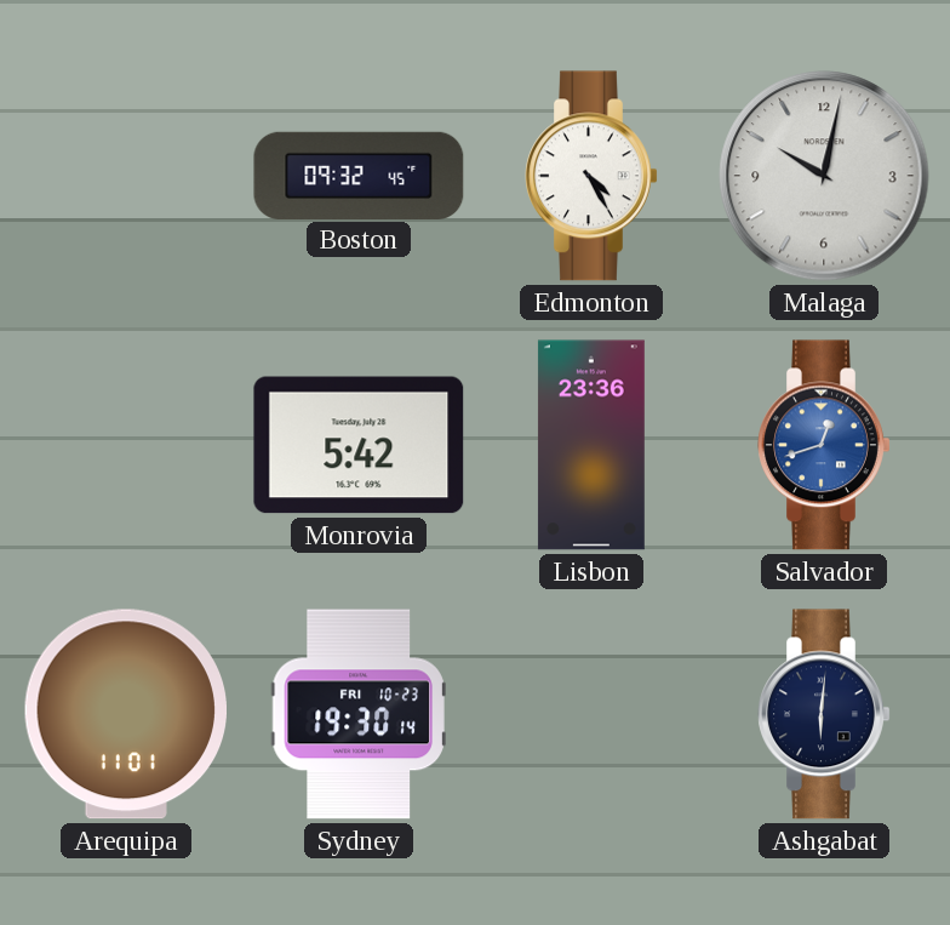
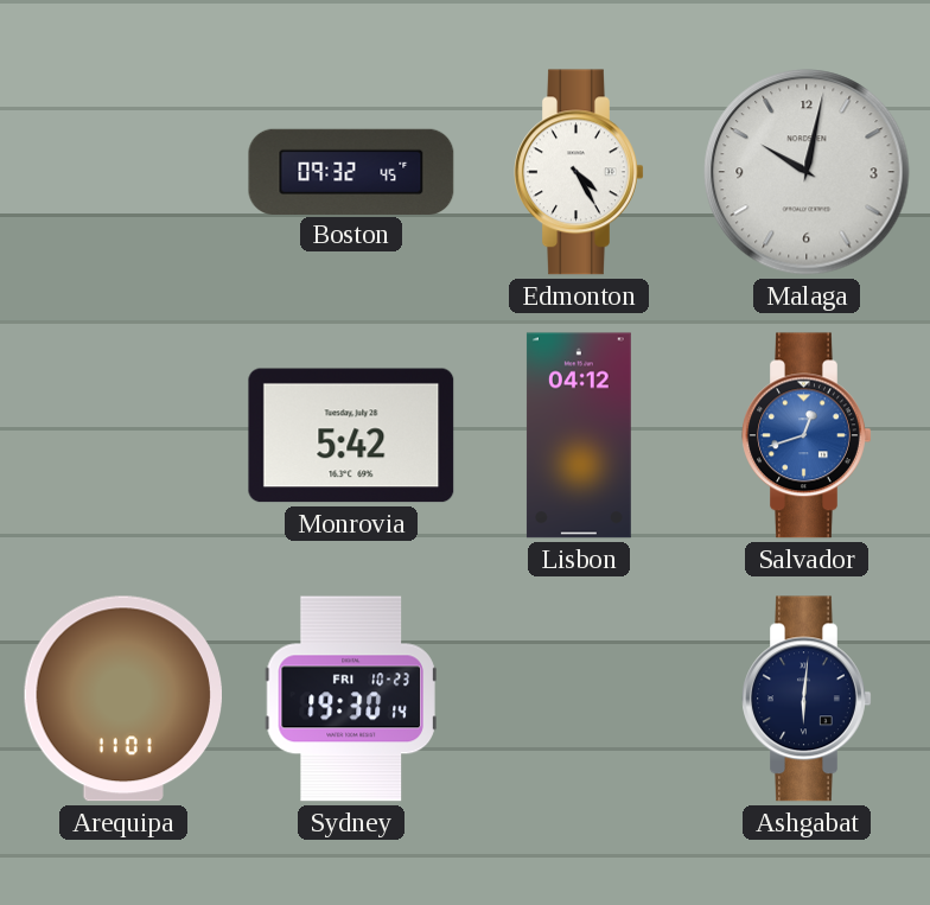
Lisbon: 23:36 -> 04:12
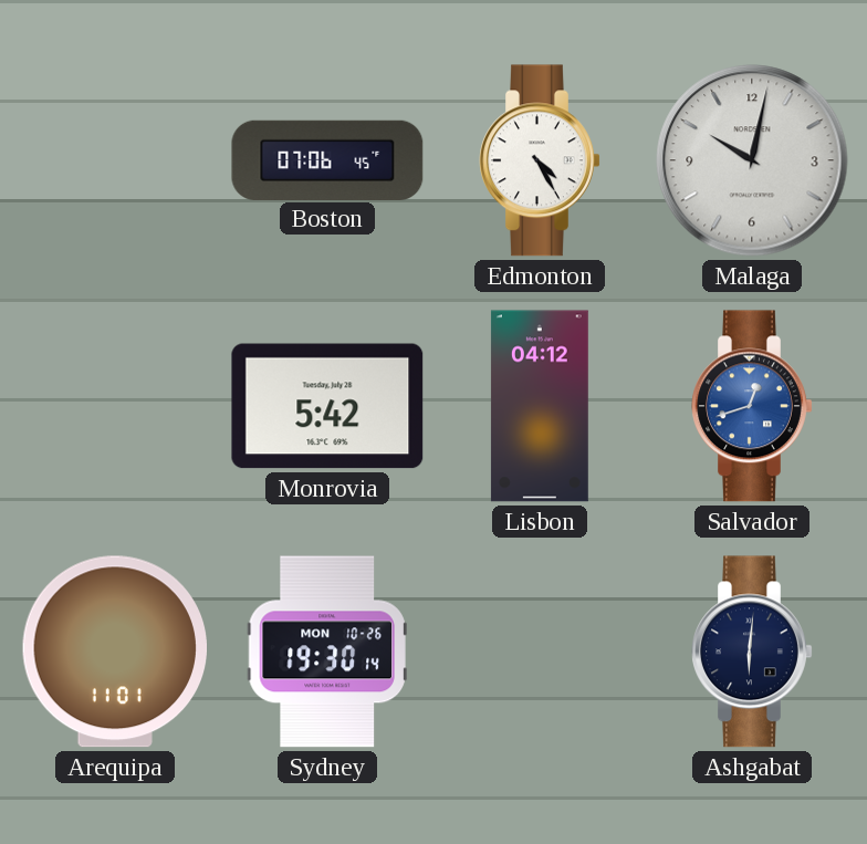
Boston: 09:32 -> 07:06
Sydney date: FRI 10-23 -> MON 10-26
